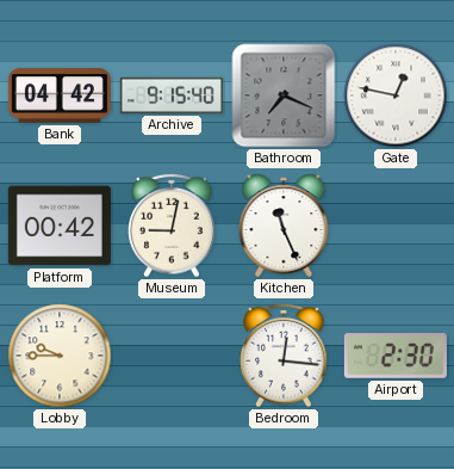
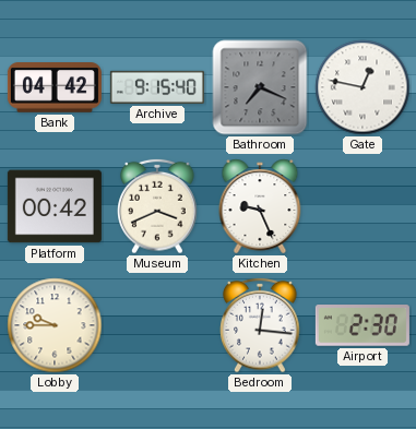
Museum: 9:02 -> 3:41
Kitchen: 11:26 -> 9:26
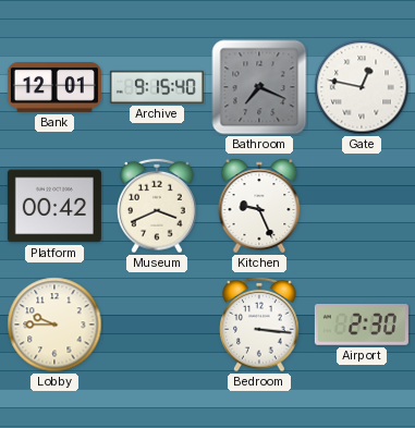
Bank: 04:42 -> 12:01
Bedroom: 12:16 -> 3:16
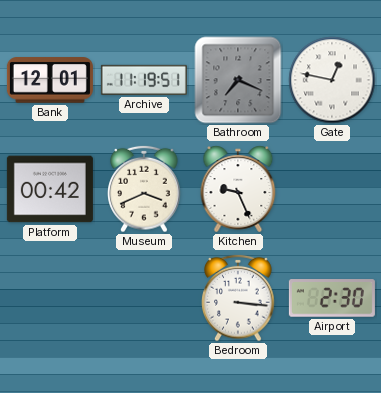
Archive: 9:15 -> 11:19
Lobby: 9:45 -> none
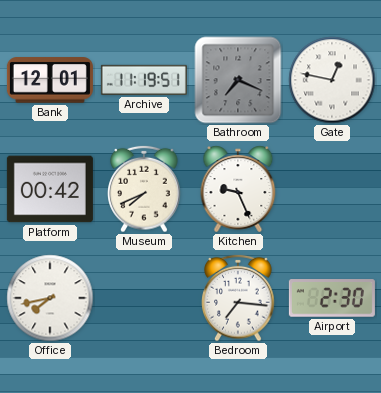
Museum: 3:41 -> 7:41
Office: none -> 7:43
Bedroom: 3:16 -> 7:16
